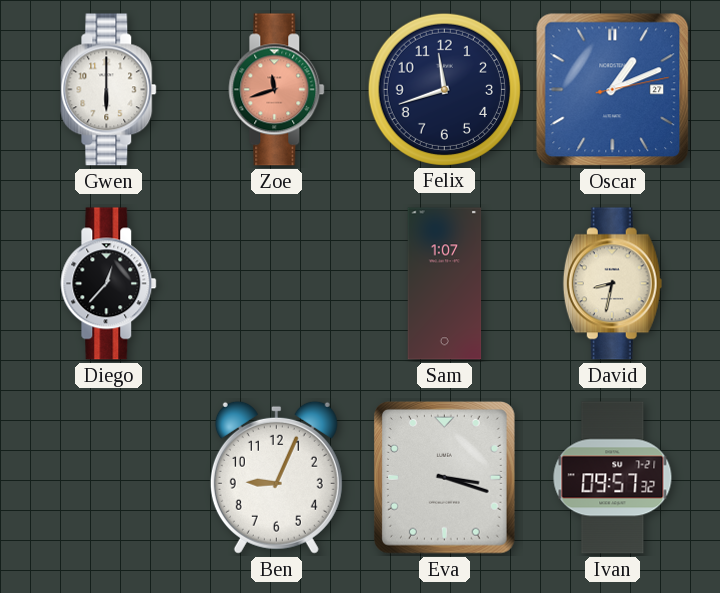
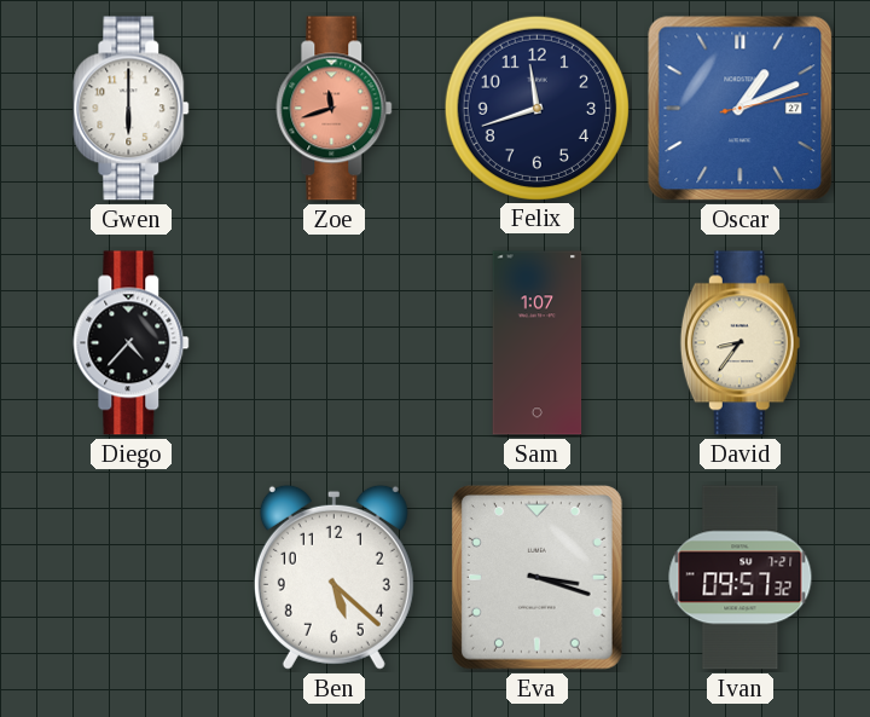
Diego: 12:37 -> 4:37
David: 8:32 -> 8:36
Ben: 9:04 -> 5:22
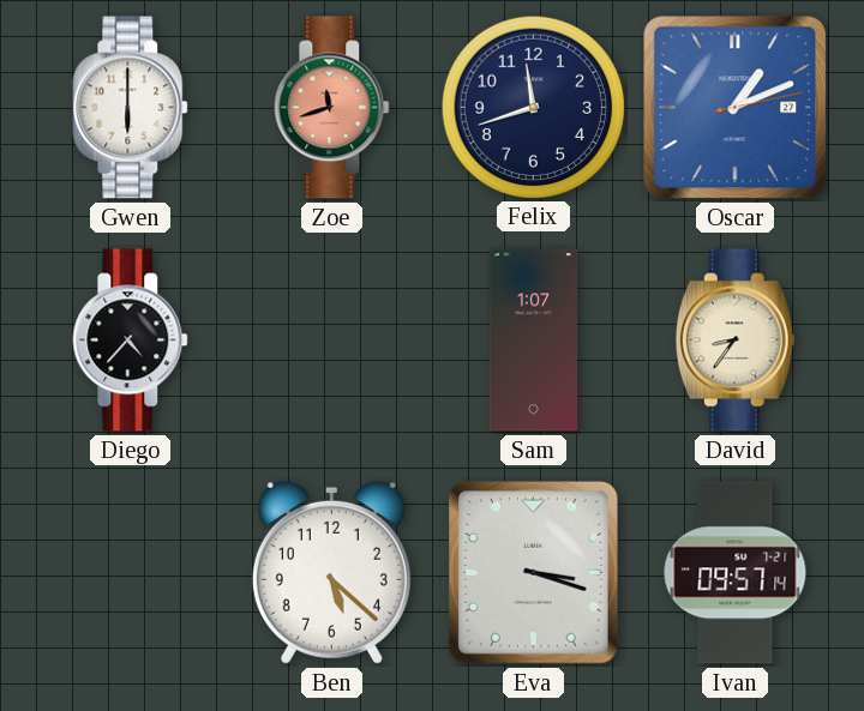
Ivan: 09:57:32 -> 09:57:14
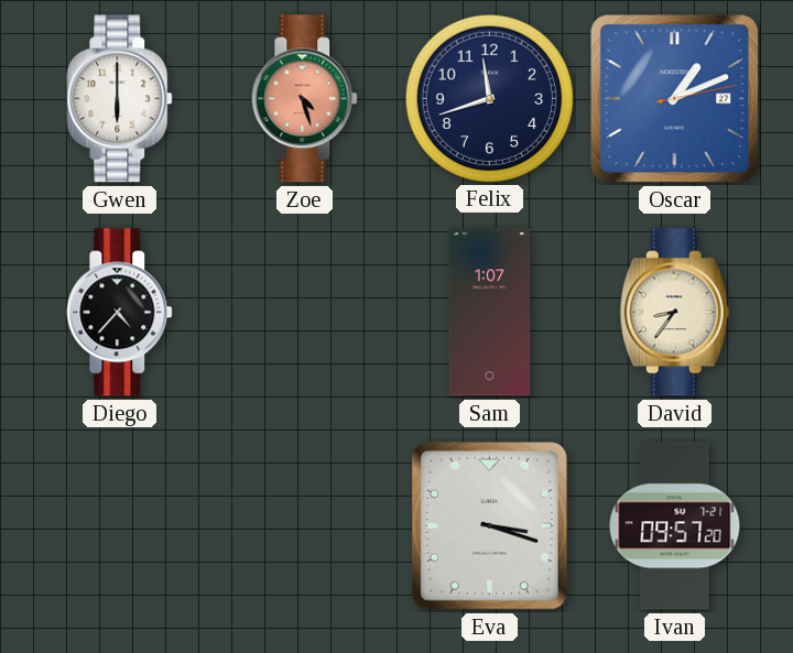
Zoe: 11:42 -> 4:27
Ben: 5:22 -> none
Ivan: 09:57:14 -> 09:57:20
